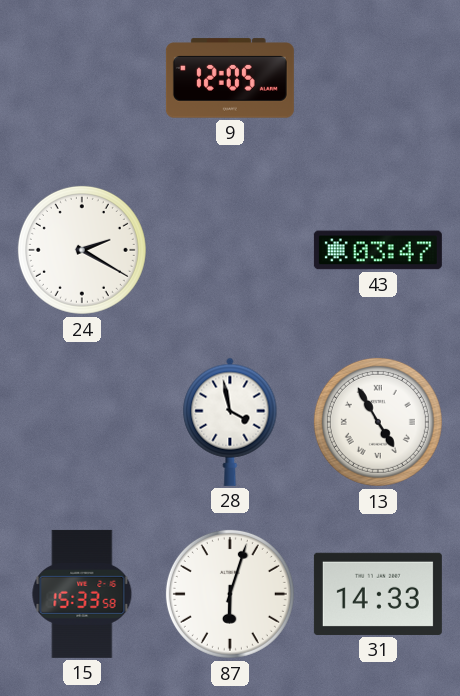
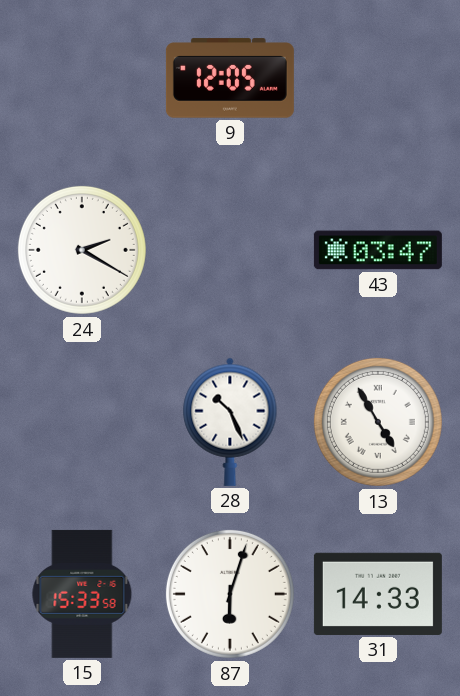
28: 3:58 -> 10:26
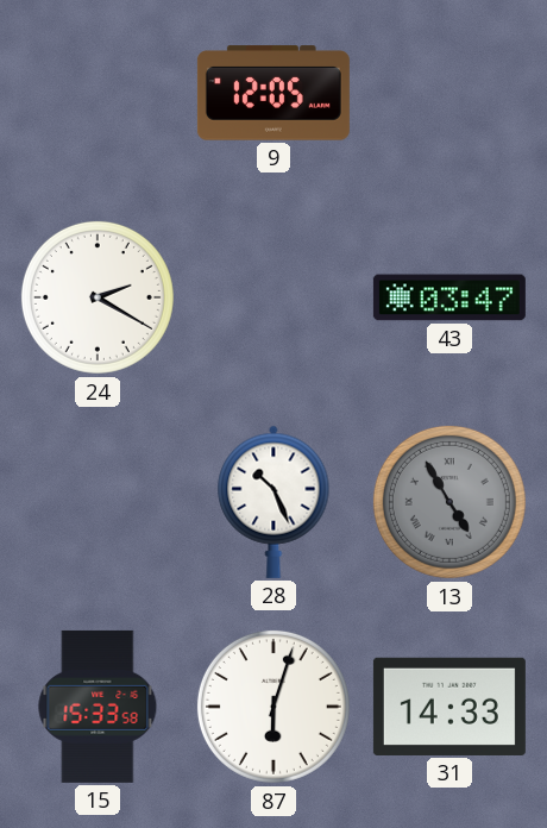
13 dial: white -> grey
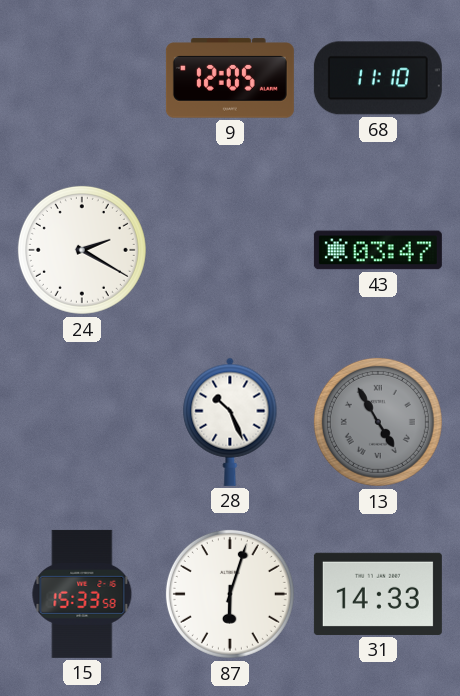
68: none -> 11:10
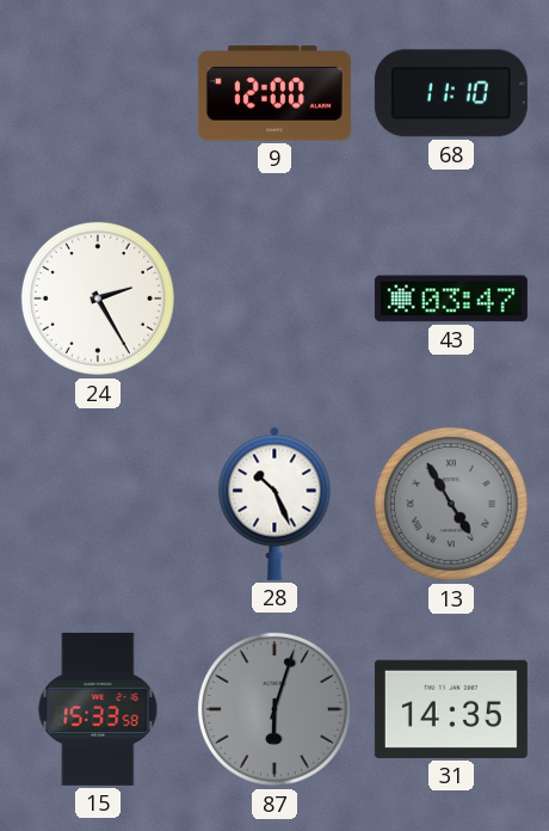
9: 12:05 -> 12:00
24: 2:20 -> 2:25
87 dial: white -> grey
31: 14:33 -> 14:35
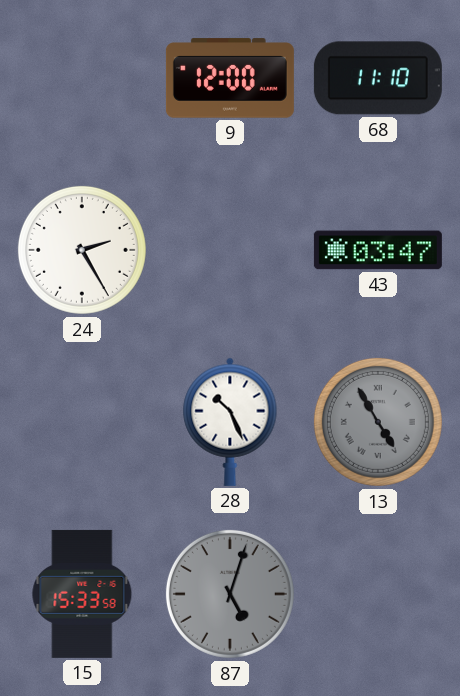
87: 6:03 -> 5:03
31: 14:35 -> none
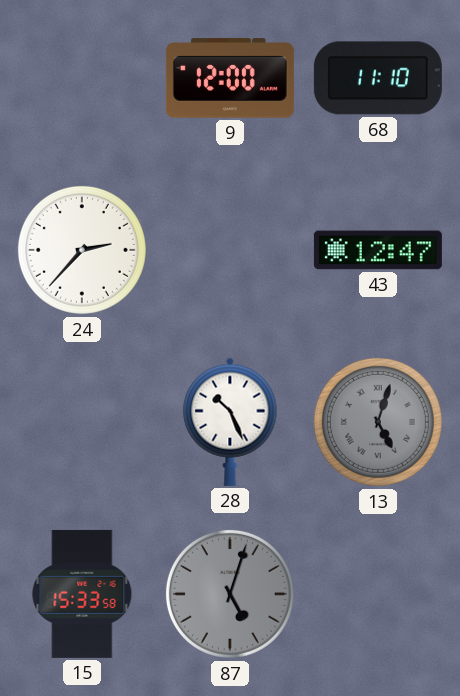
24: 2:25 -> 2:37
43: 03:47 -> 12:47
13: 4:55 -> 5:03
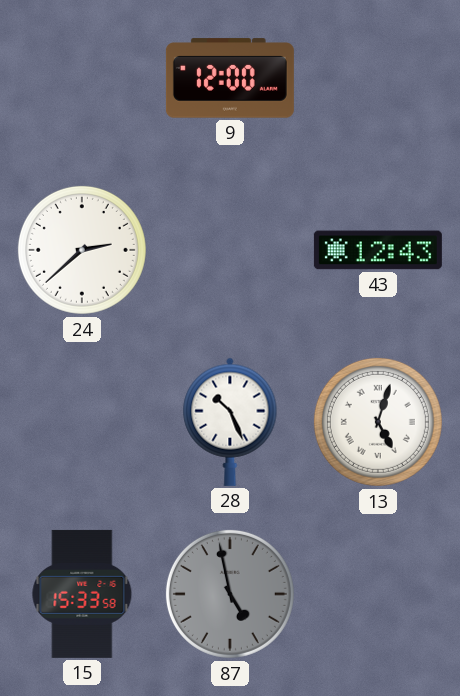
68: 11:10 -> none
24: 2:37 -> 2:38
43: 12:47 -> 12:43
13 dial: grey -> white
87: 5:03 -> 4:58
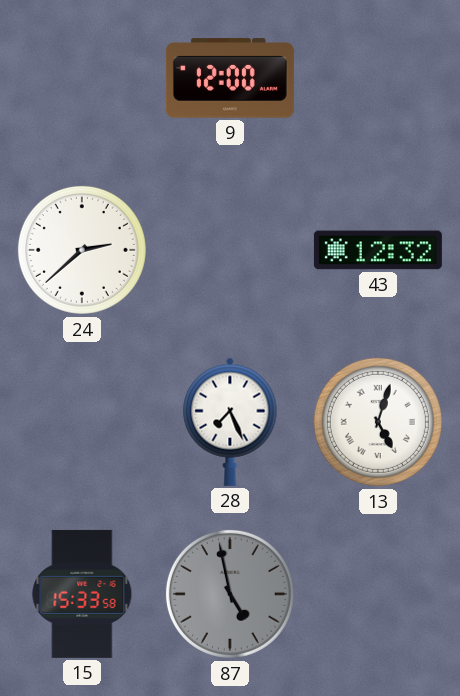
43: 12:43 -> 12:32
28: 10:26 -> 7:26
